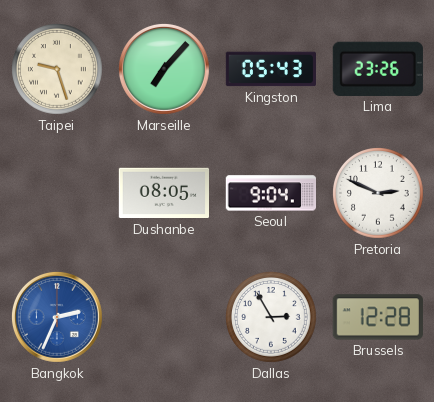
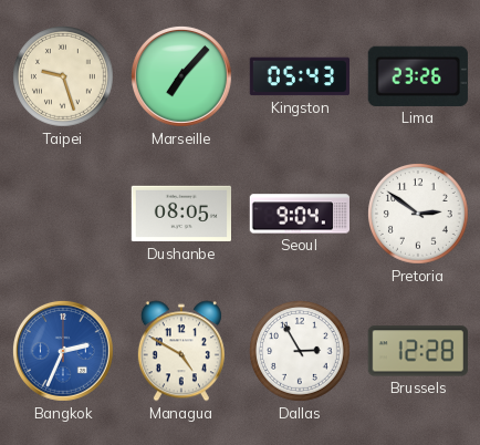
Pretoria: 2:49 -> 2:51
Managua: none -> 4:50
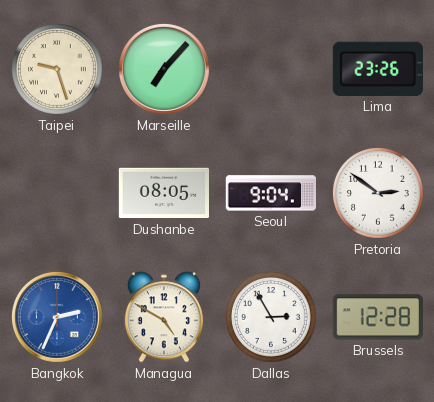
Kingston: 05:43 -> none
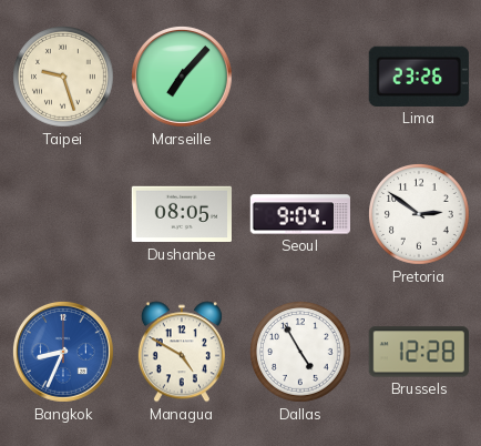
Bangkok: 2:34 -> 8:34
Dallas: 2:55 -> 4:55
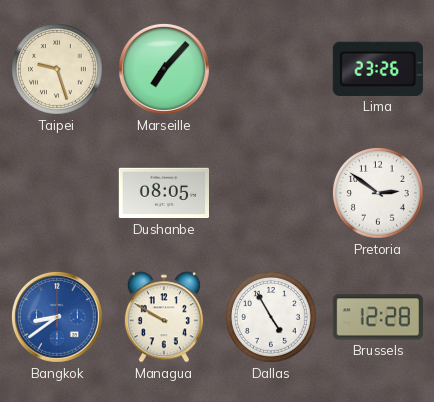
Seoul: 9:04 -> none
Bangkok: 8:34 -> 8:39
Managua: 4:50 -> 9:50
